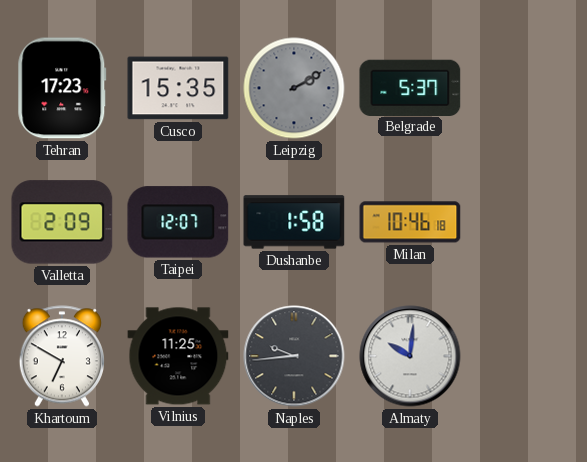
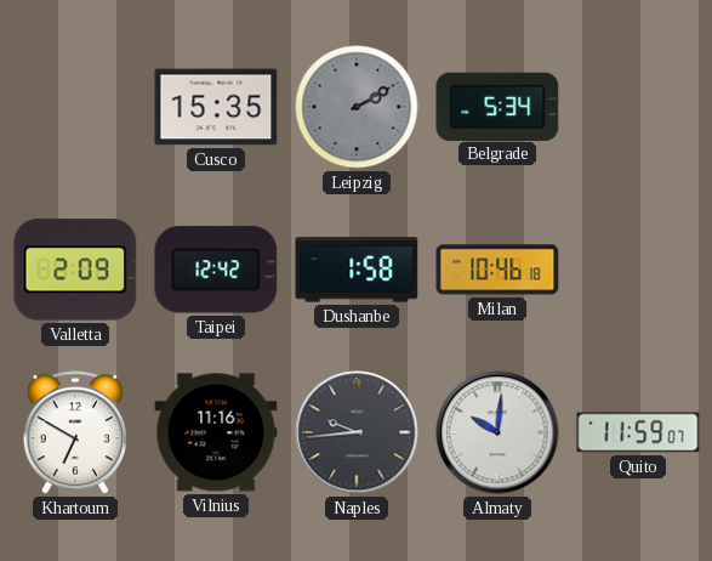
Tehran: 17:23 -> none
Belgrade: 5:37 -> 5:34
Taipei: 12:07 -> 12:42
Vilnius: 11:25 -> 11:16
Quito: none -> 11:59
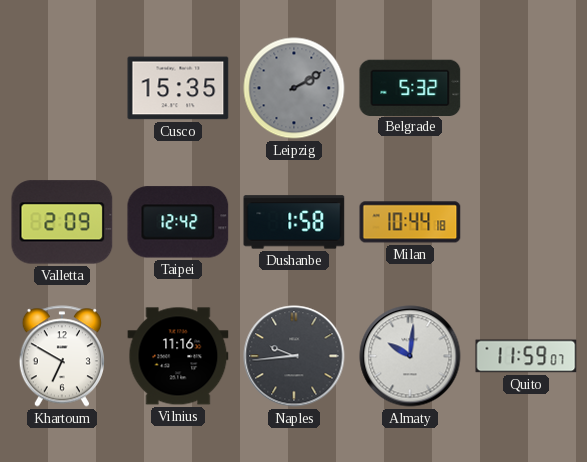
Belgrade: 5:34 -> 5:32
Milan: 10:46 -> 10:44
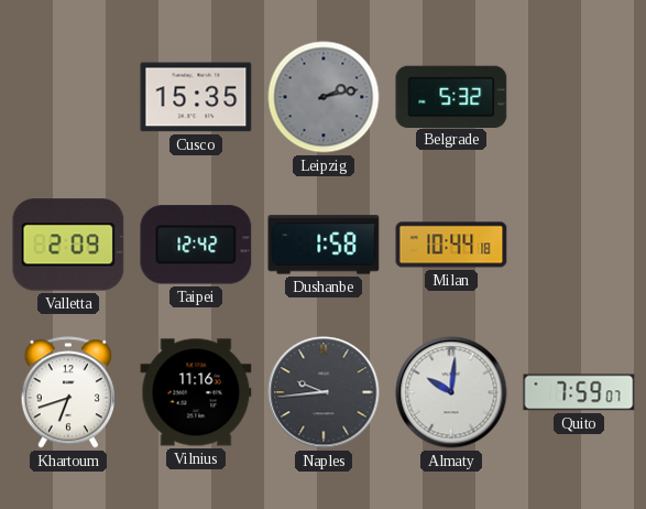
Leipzig: 2:10 -> 2:13
Khartoum: 6:50 -> 6:42
Quito: 11:59 -> 7:59
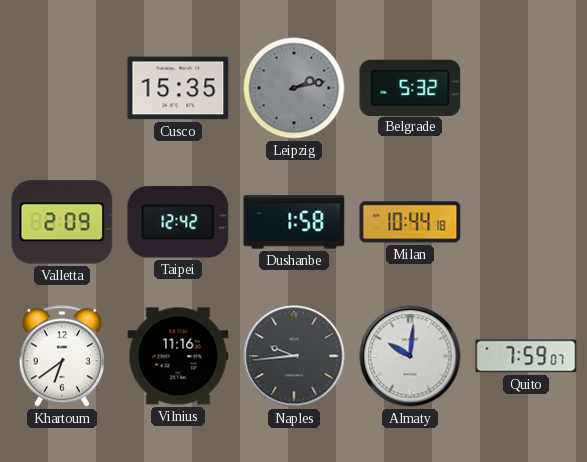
Khartoum: 6:42 -> 6:39
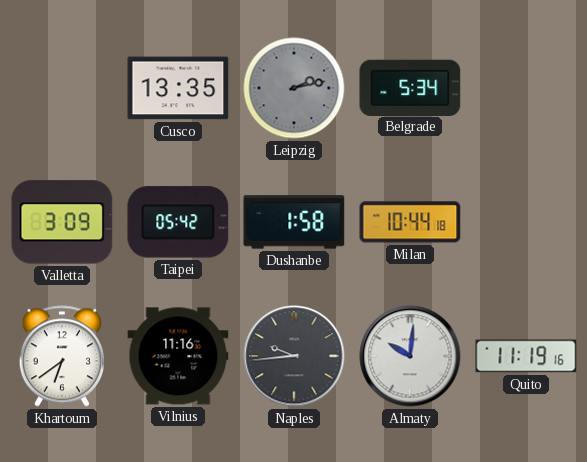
Cusco: 15:35 -> 13:35
Belgrade: 5:32 -> 5:34
Valletta: 2:09 -> 3:09
Taipei: 12:42 -> 05:42
Quito: 7:59 -> 11:19
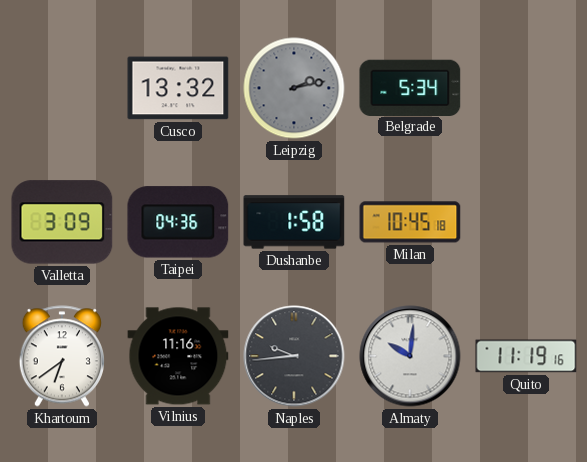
Cusco: 13:35 -> 13:32
Taipei: 05:42 -> 04:36
Milan: 10:44 -> 10:45
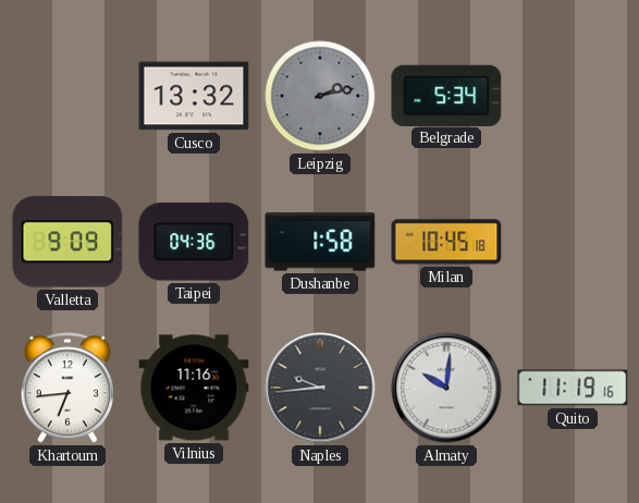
Valletta: 3:09 -> 9:09
Khartoum: 6:39 -> 6:44
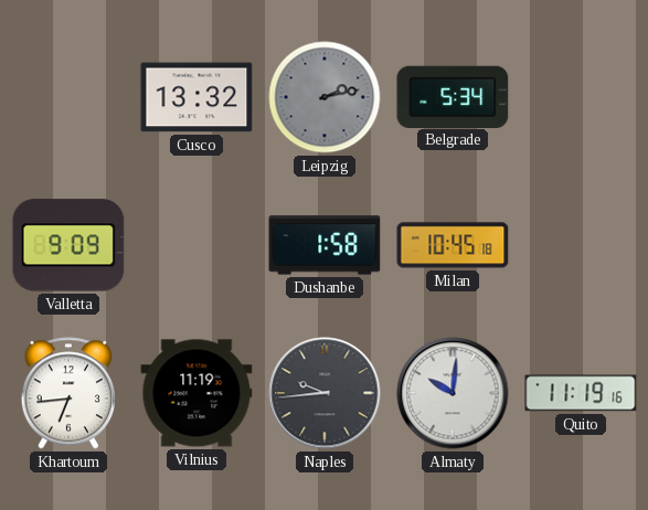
Taipei: 04:36 -> none
Vilnius: 11:16 -> 11:19
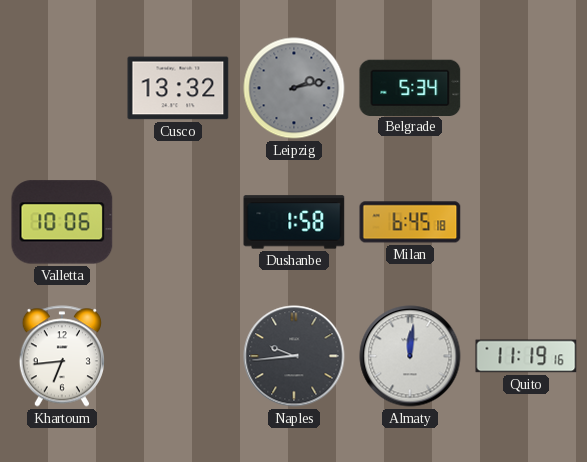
Valletta: 9:09 -> 10:06
Milan: 10:45 -> 6:45
Vilnius: 11:19 -> none
Almaty: 10:01 -> 12:01
